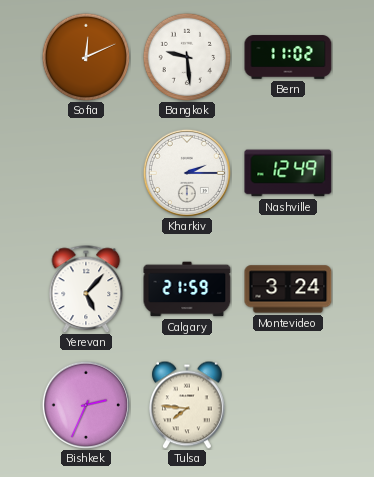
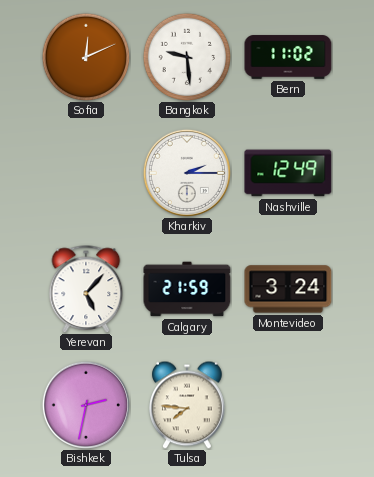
Bishkek: 2:34 -> 2:32
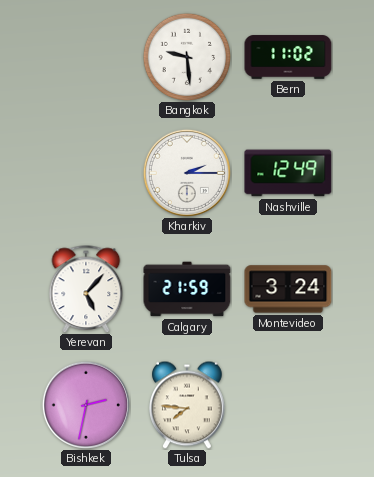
Sofia: 12:11 -> none
